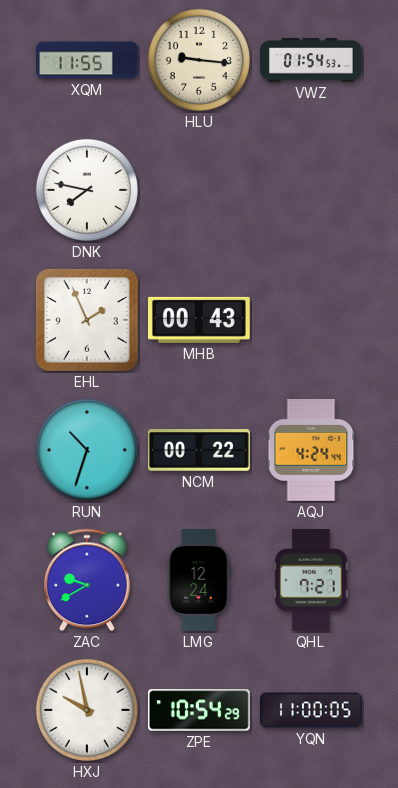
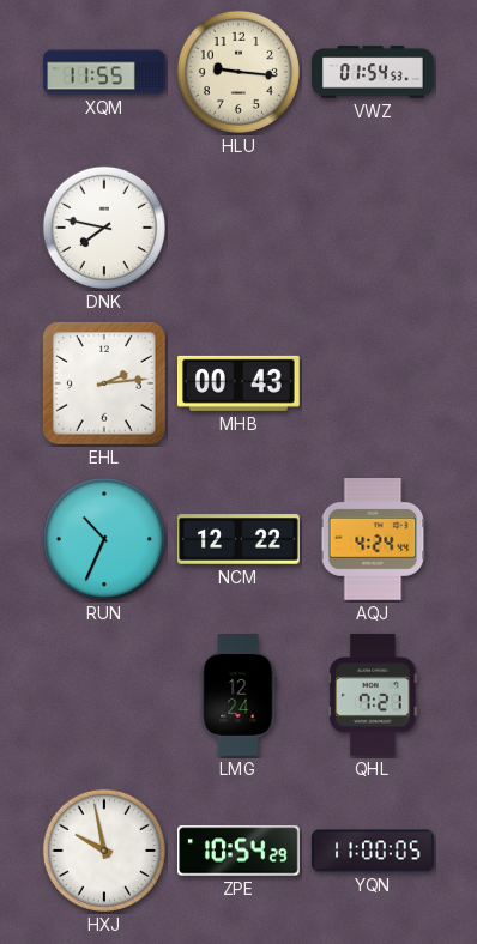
EHL: 1:56 -> 2:14
RUN: 10:33 -> 10:34
NCM: 00:22 -> 12:22
ZAC: 9:40 -> none
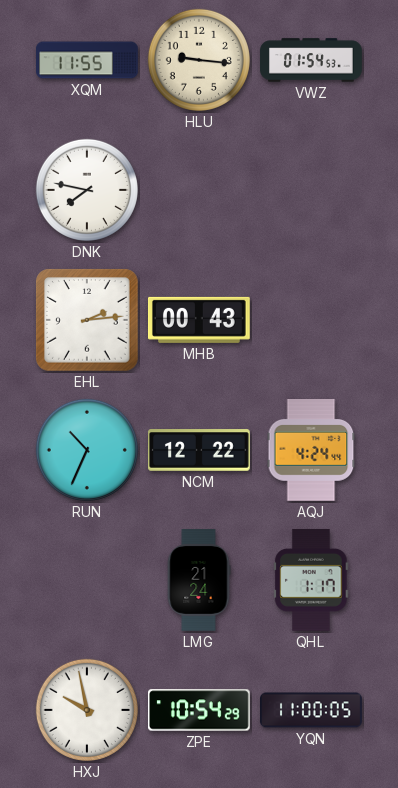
LMG: 12:24 -> 21:24
QHL: 7:21 -> 1:17
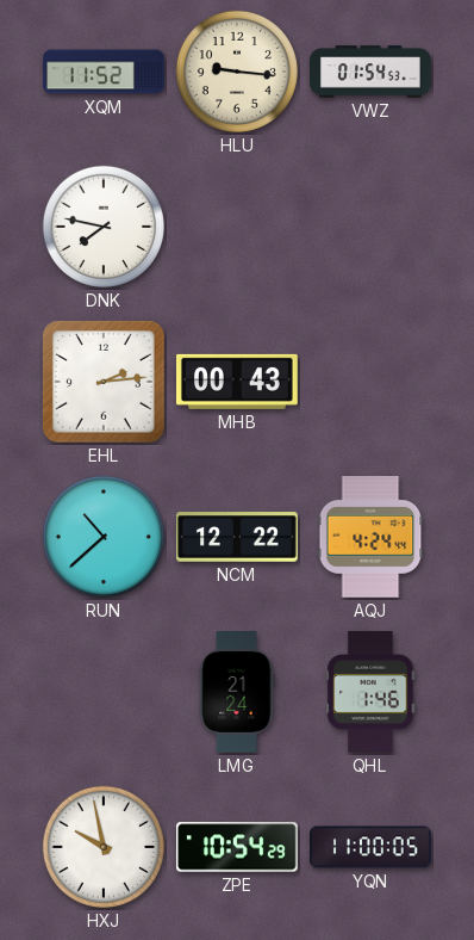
XQM: 11:55 -> 11:52
RUN: 10:34 -> 10:38
QHL: 1:17 -> 1:46
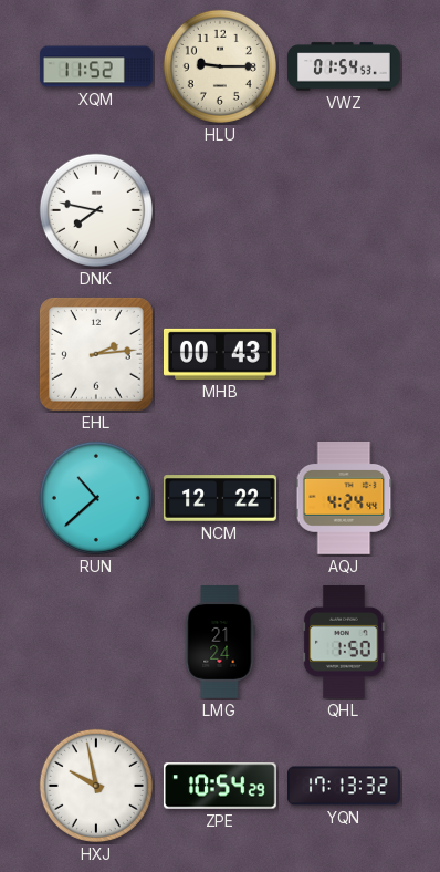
HLU: 9:16 -> 9:15
QHL: 1:46 -> 1:50
YQN: 11:00 -> 17:13
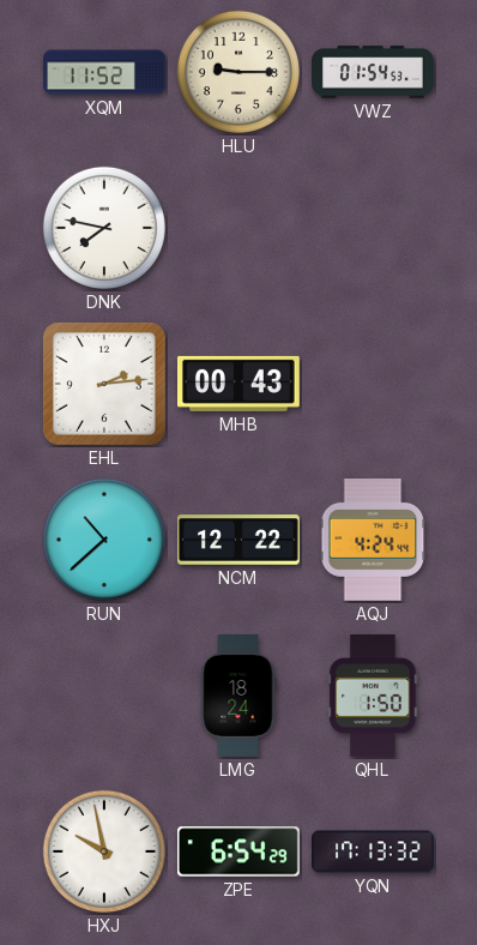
LMG: 21:24 -> 18:24
ZPE: 10:54 -> 6:54
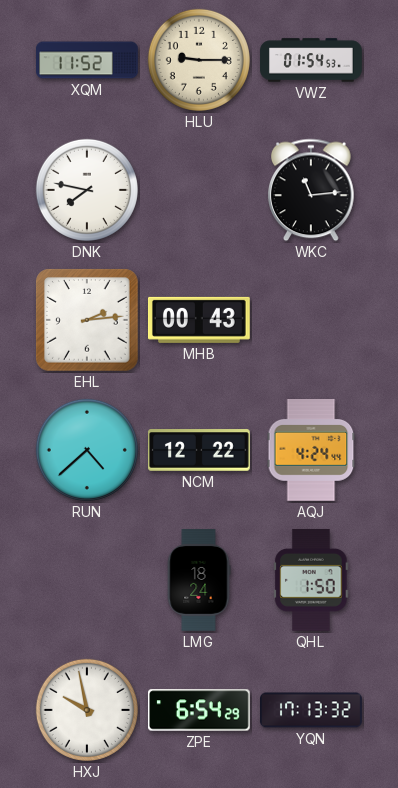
WKC: none -> 11:14
RUN: 10:38 -> 4:38
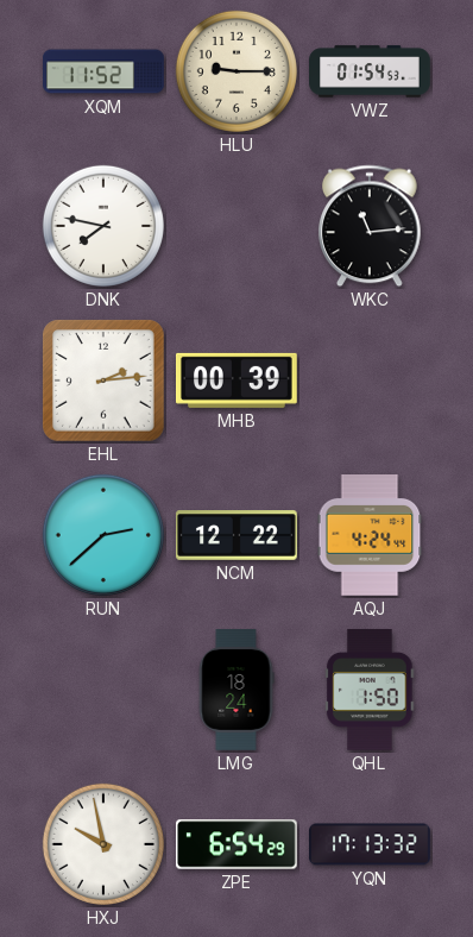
MHB: 00:43 -> 00:39
RUN: 4:38 -> 2:38
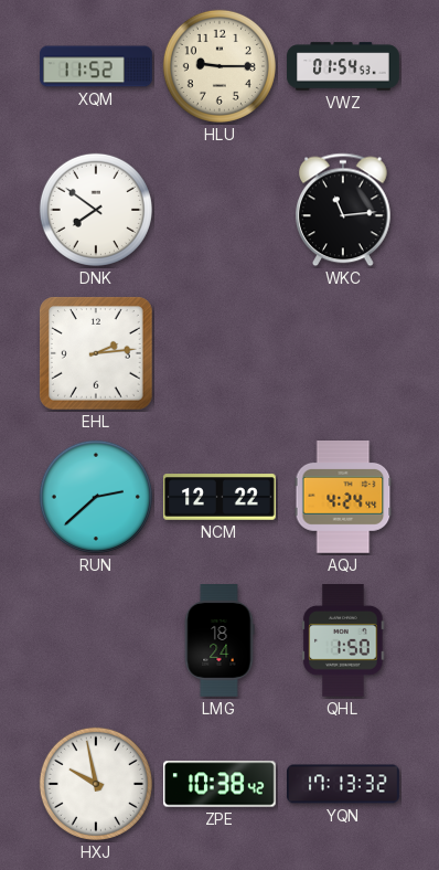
DNK: 7:47 -> 7:51
MHB: 00:39 -> none
ZPE: 6:54 -> 10:38
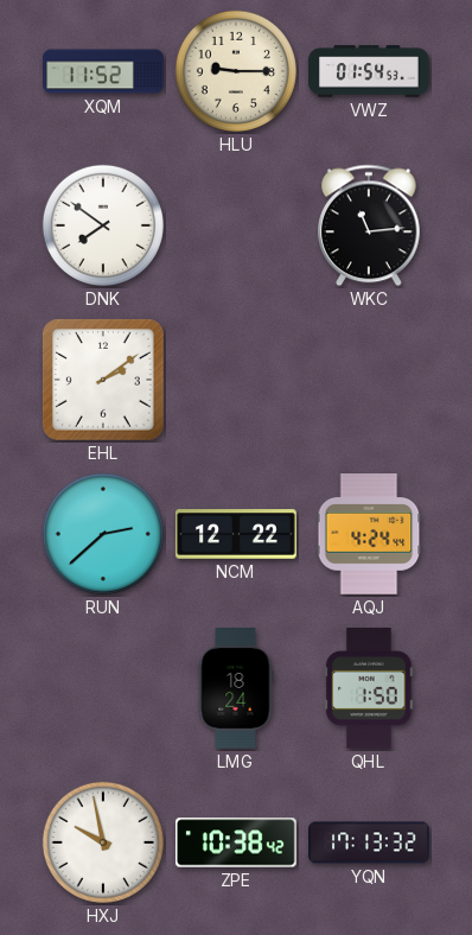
EHL: 2:14 -> 2:09
